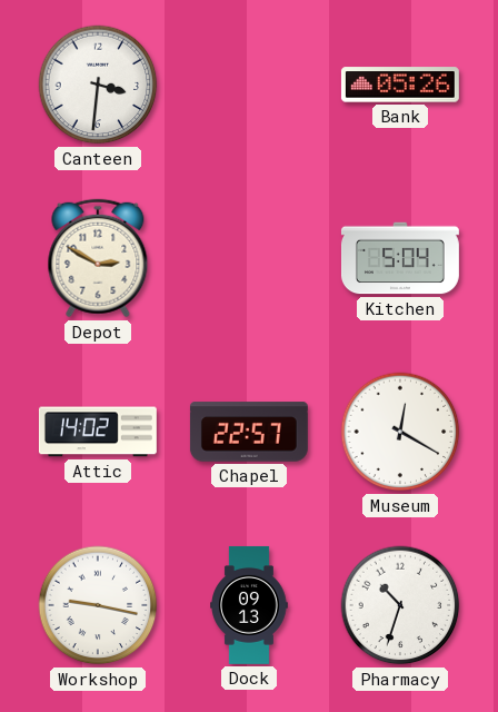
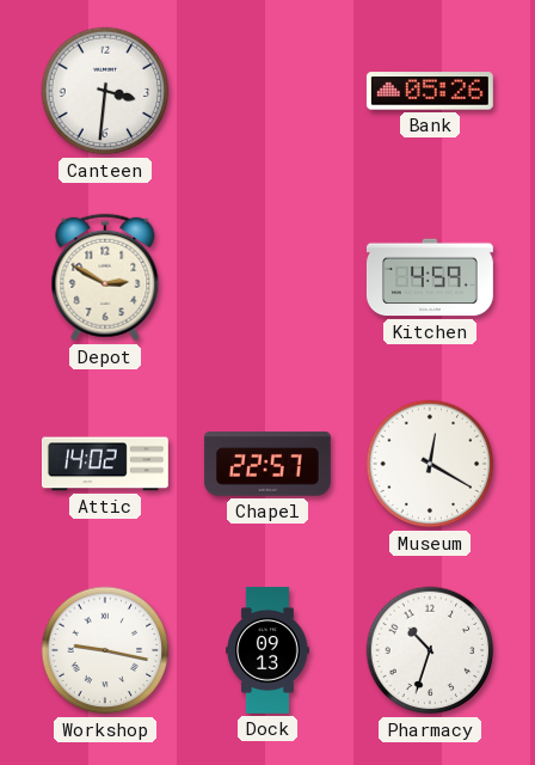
Kitchen: 5:04 -> 4:59
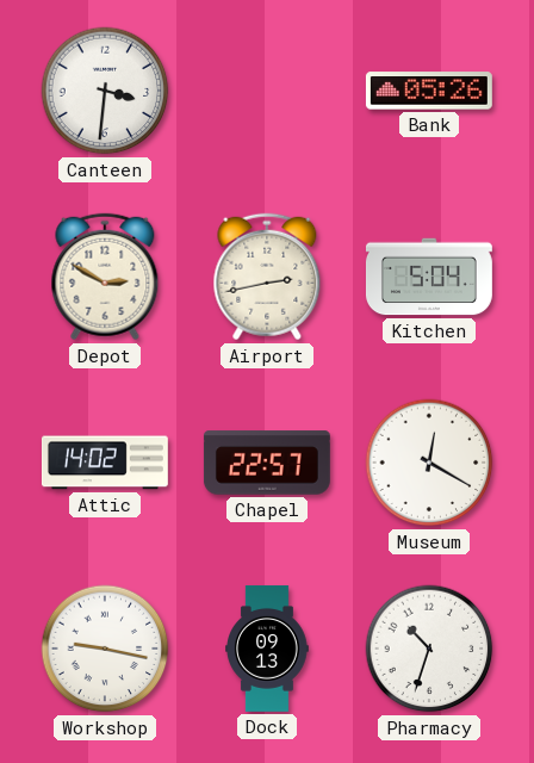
Airport: none -> 2:43
Kitchen: 4:59 -> 5:04
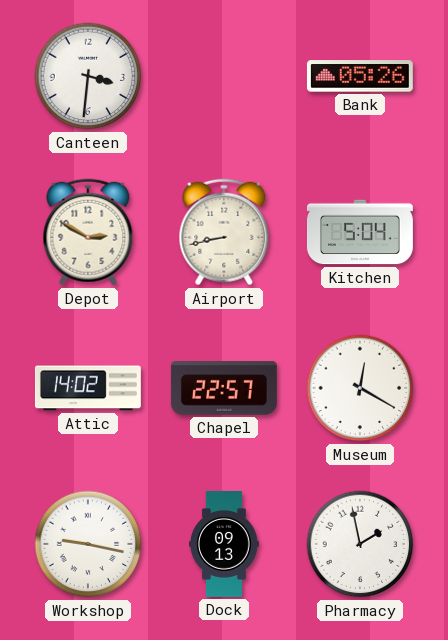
Airport: 2:43 -> 8:43
Pharmacy: 10:33 -> 1:58
